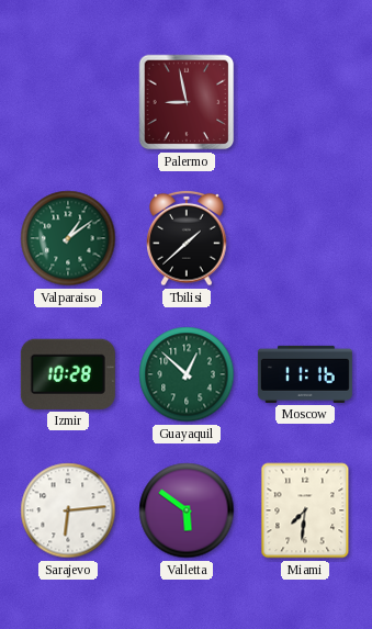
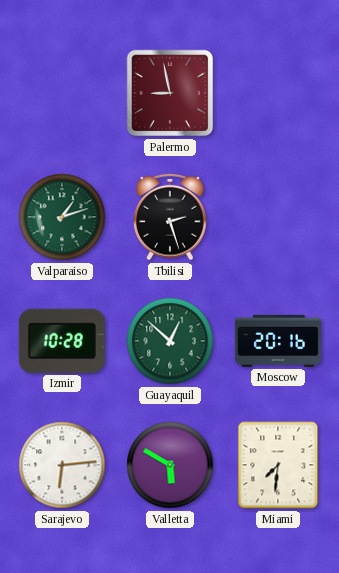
Valparaiso: 1:09 -> 1:12
Tbilisi: 1:38 -> 2:27
Moscow: 11:16 -> 20:16
Valletta: 5:51 -> 5:50
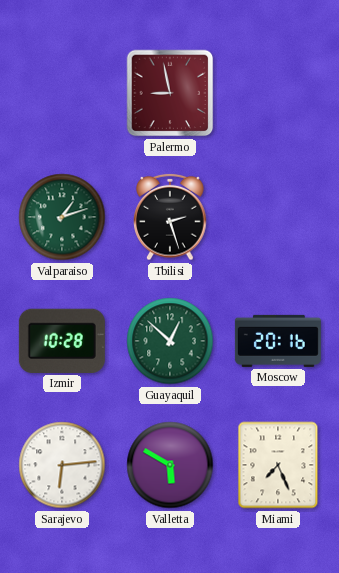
Miami: 7:31 -> 7:26
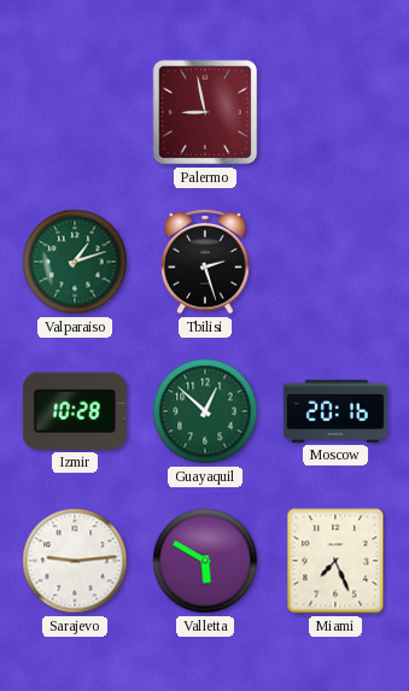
Sarajevo: 6:14 -> 9:14
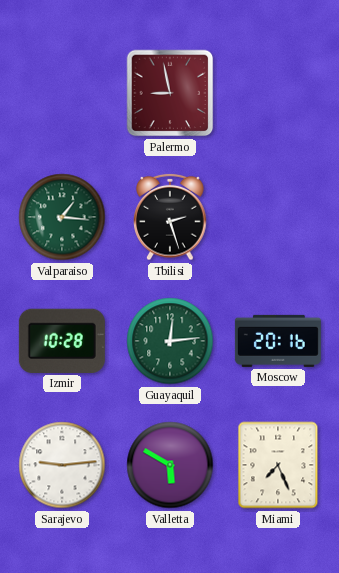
Valparaiso: 1:12 -> 1:16
Guayaquil: 12:52 -> 12:14
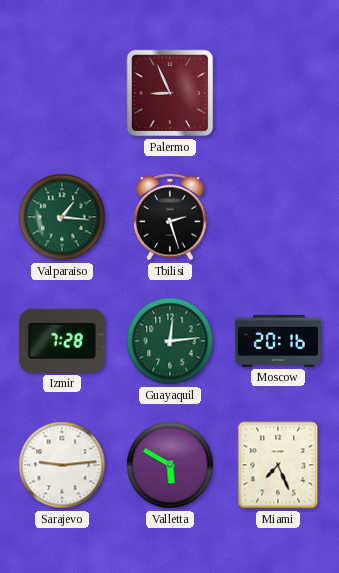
Palermo: 8:58 -> 8:56
Izmir: 10:28 -> 7:28
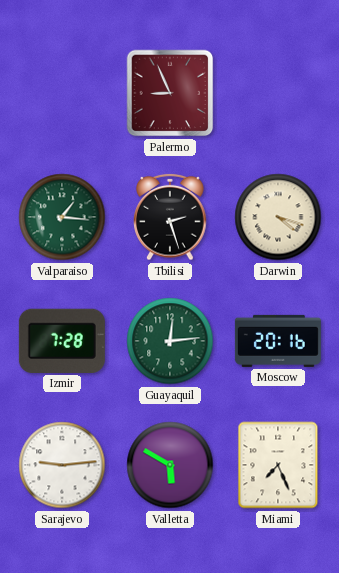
Darwin: none -> 4:18
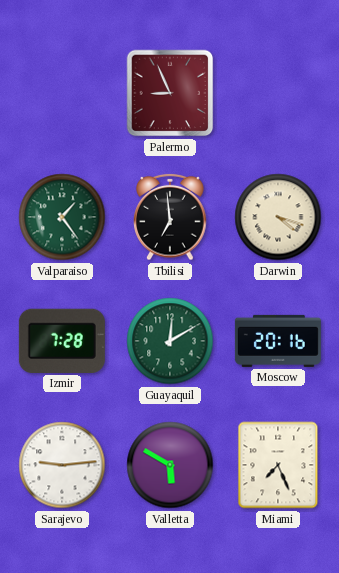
Valparaiso: 1:16 -> 1:24
Tbilisi: 2:27 -> 6:59
Guayaquil: 12:14 -> 12:10
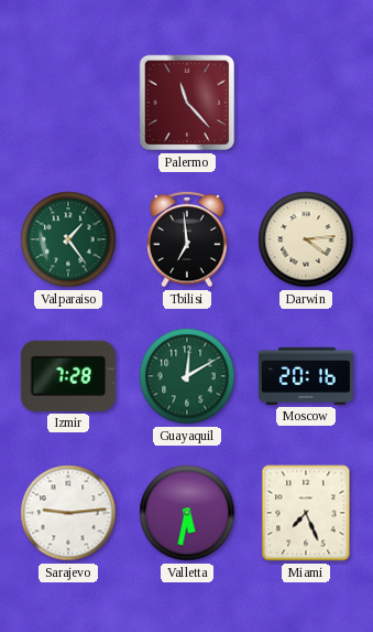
Palermo: 8:56 -> 11:23
Darwin: 4:18 -> 4:14
Valletta: 5:50 -> 5:32
